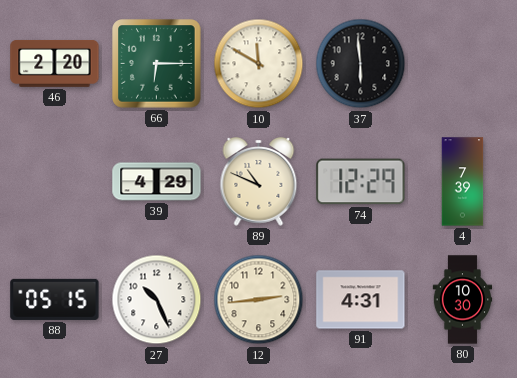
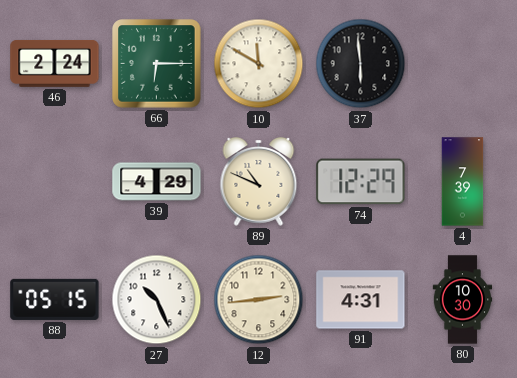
46: 2:20 -> 2:24
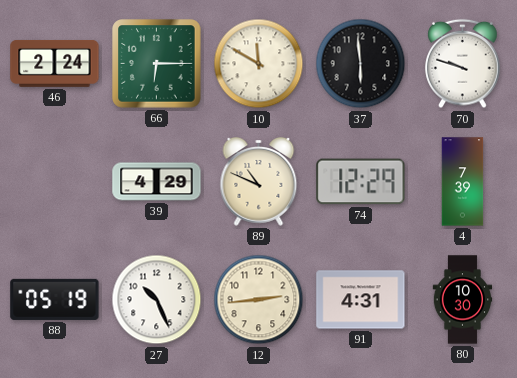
70: none -> 9:48
88: 05:15 -> 05:19
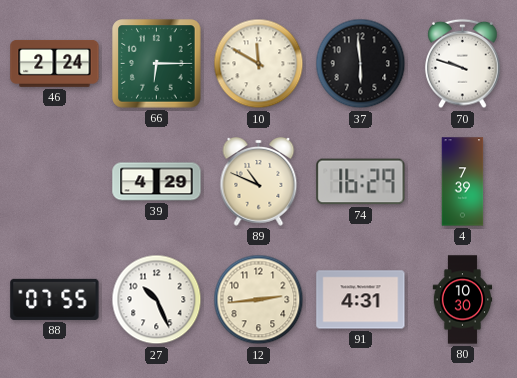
74: 12:29 -> 16:29
88: 05:19 -> 07:55
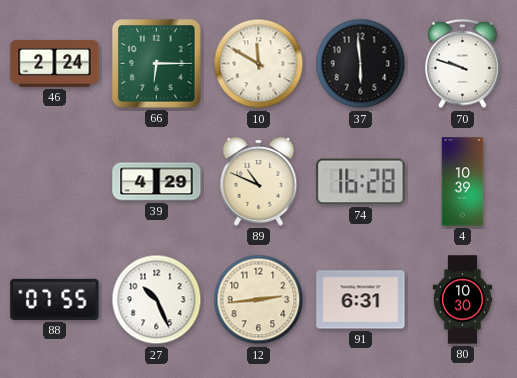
74: 16:29 -> 16:28
4: 7:39 -> 10:39
91: 4:31 -> 6:31
